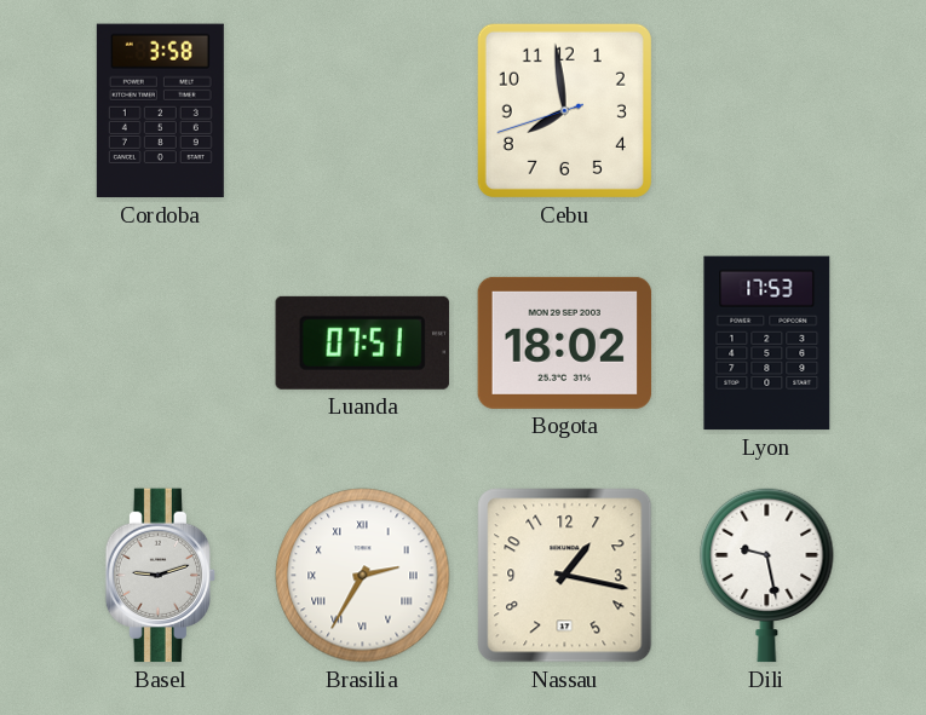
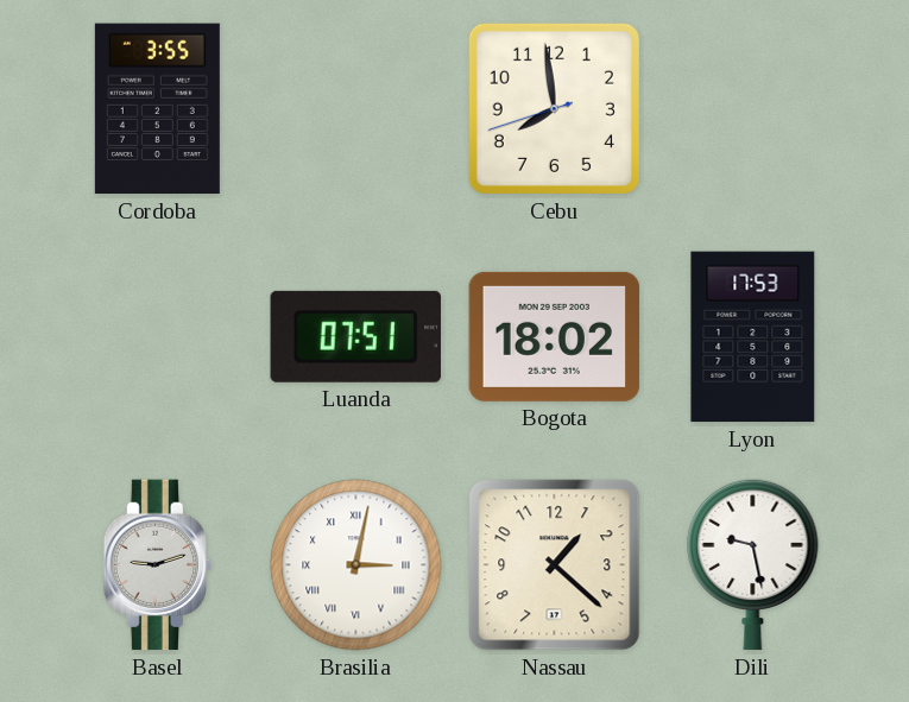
Cordoba: 3:58 -> 3:55
Brasilia: 2:35 -> 3:02
Nassau: 1:17 -> 1:22
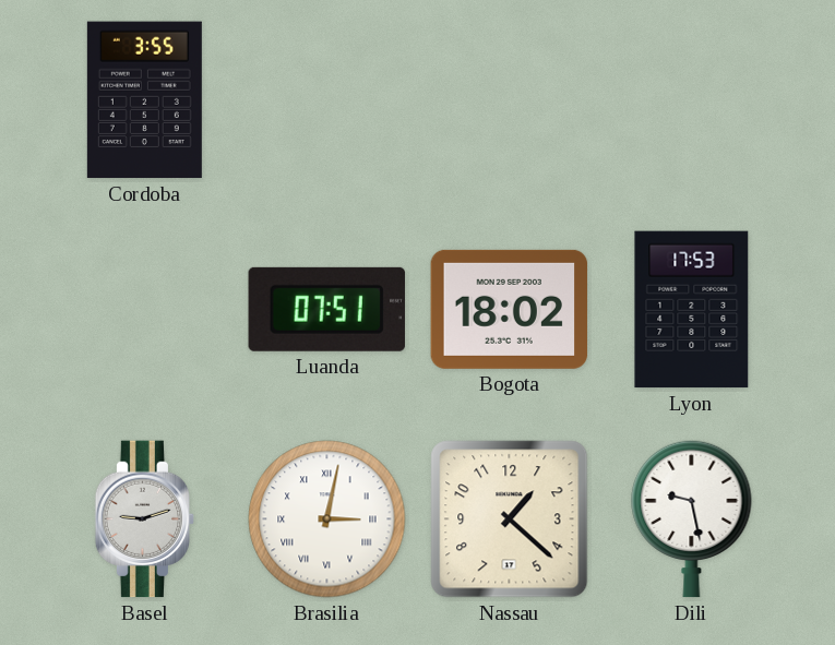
Cebu: 7:58 -> none
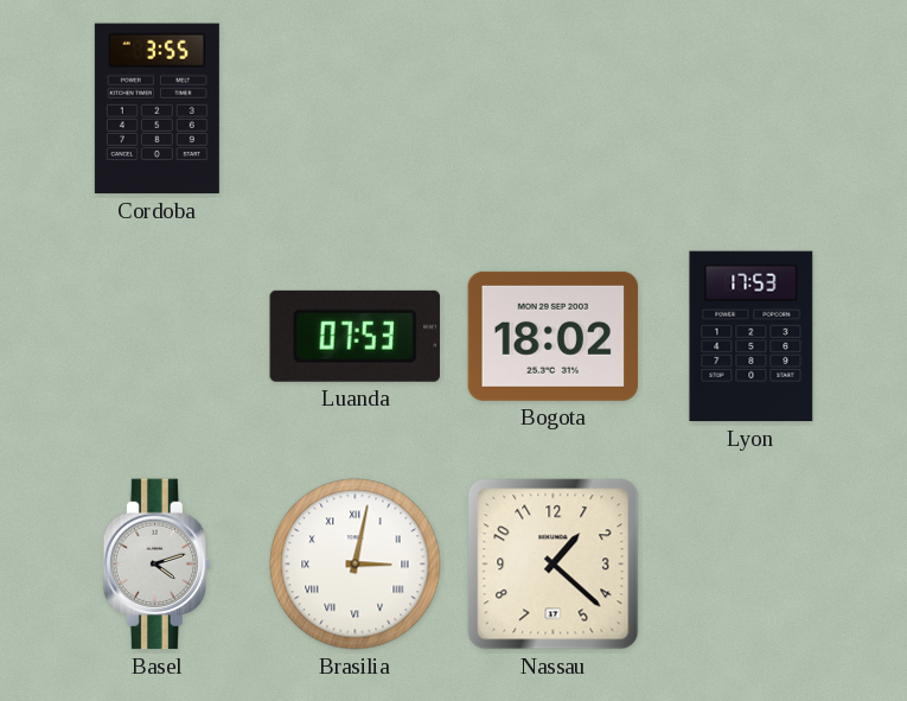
Luanda: 07:51 -> 07:53
Basel: 9:12 -> 4:12
Dili: 9:28 -> none
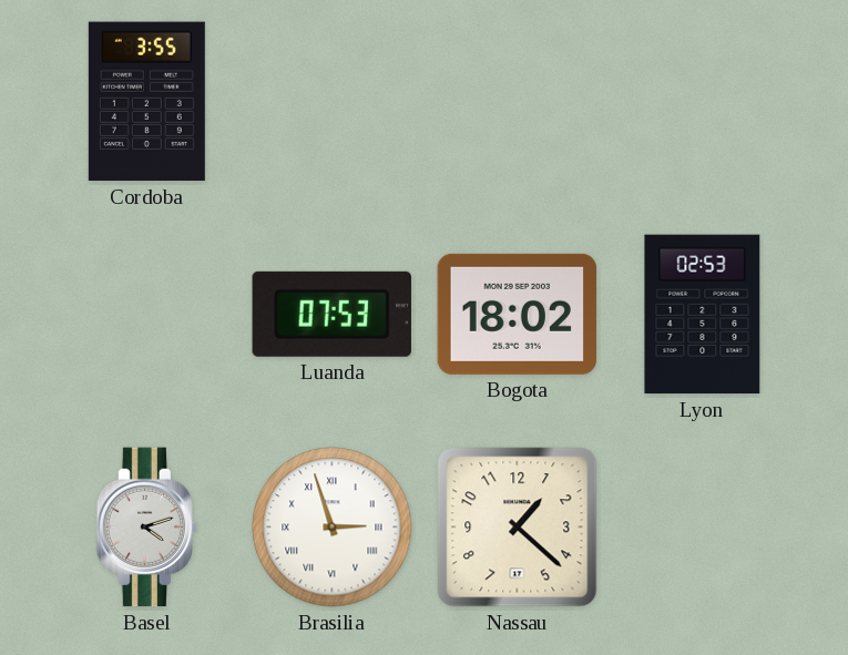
Lyon: 17:53 -> 02:53
Brasilia: 3:02 -> 2:57
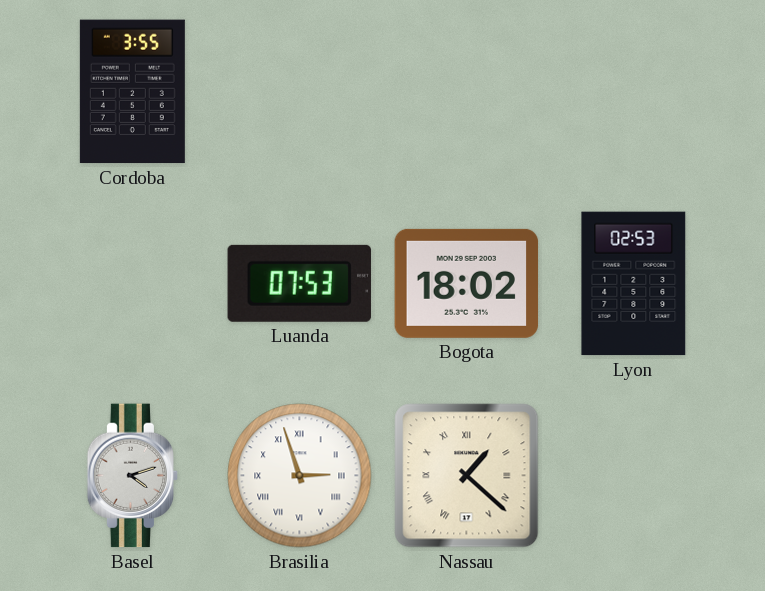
Nassau numerals: Arabic -> Roman
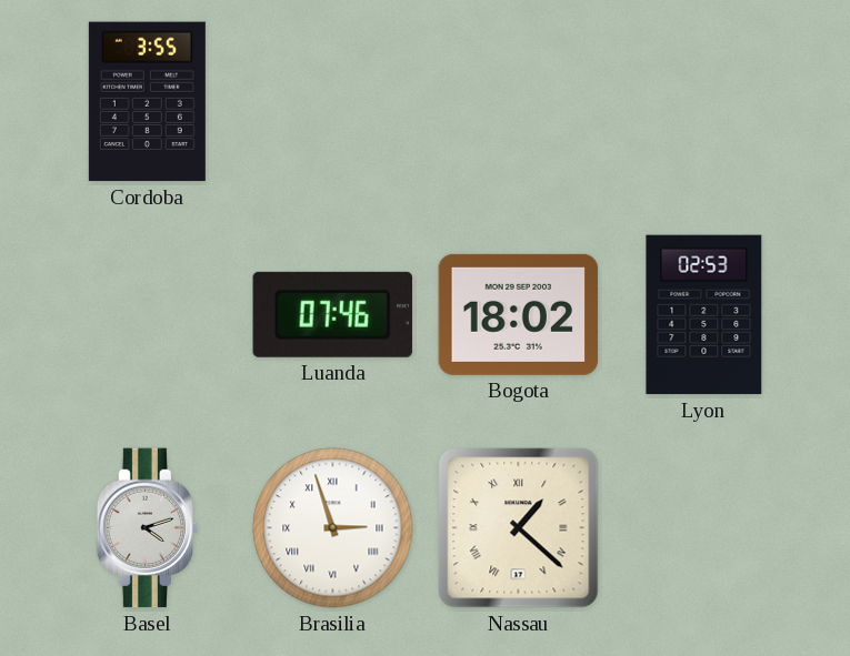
Luanda: 07:53 -> 07:46
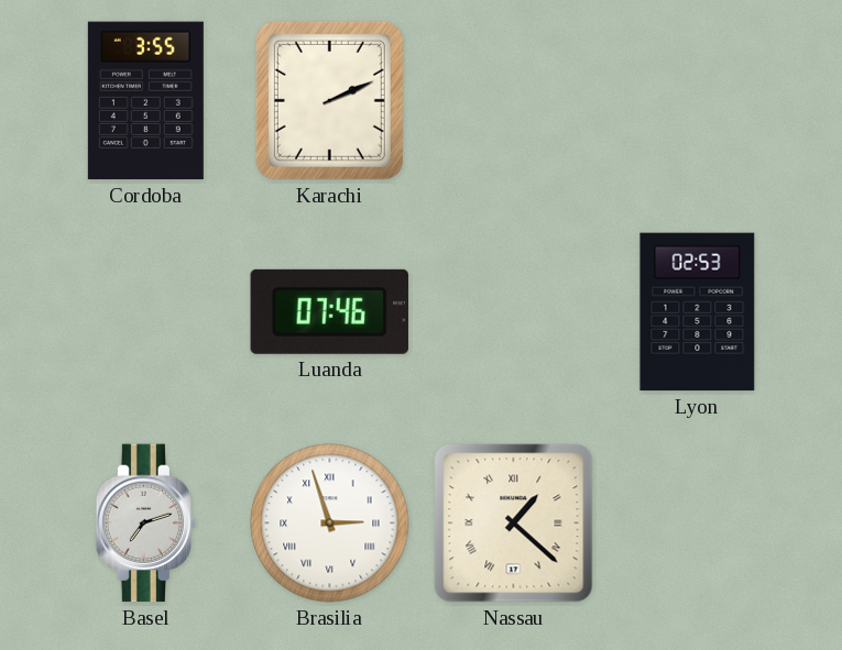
Karachi: none -> 2:11
Bogota: 18:02 -> none
Basel: 4:12 -> 7:12
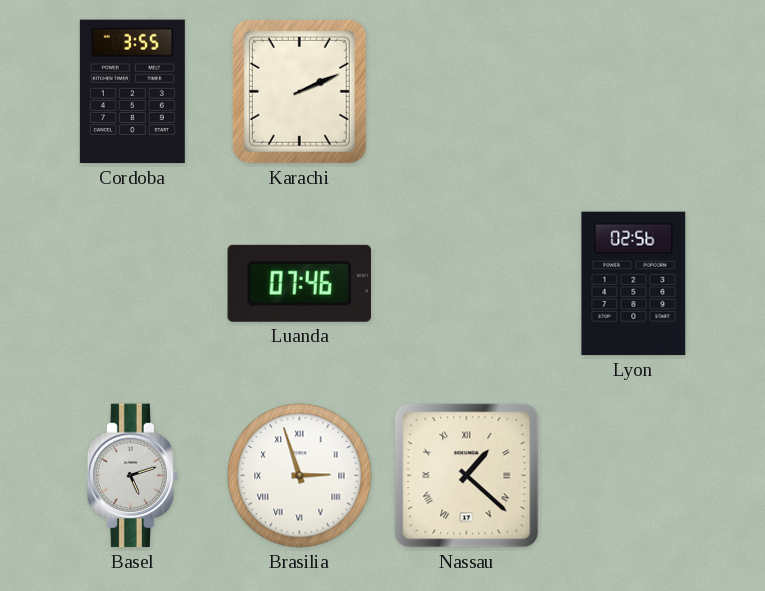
Lyon: 02:53 -> 02:56
Basel: 7:12 -> 5:12
